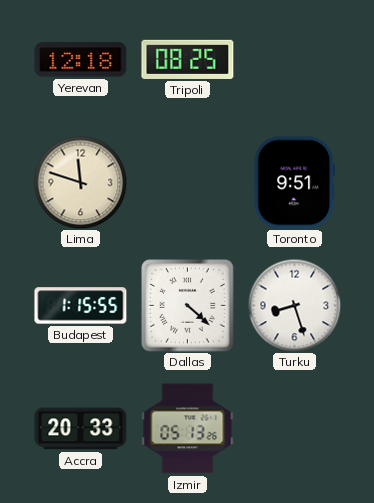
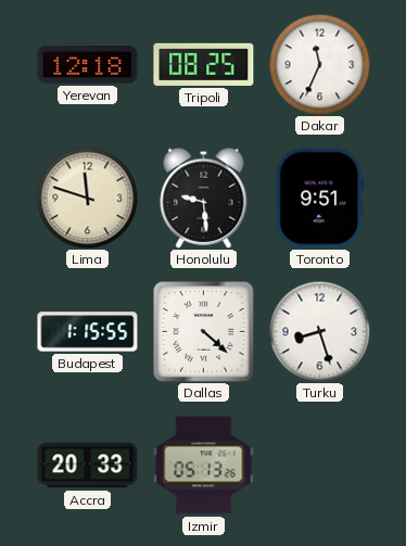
Dakar: none -> 11:34
Honolulu: none -> 9:29
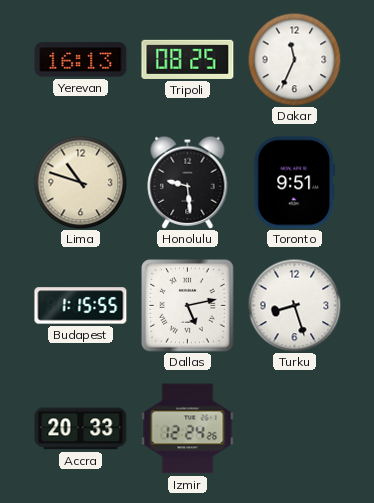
Yerevan: 12:18 -> 16:13
Lima: 11:48 -> 10:48
Dallas: 4:22 -> 5:13
Izmir: 05:13 -> 12:24
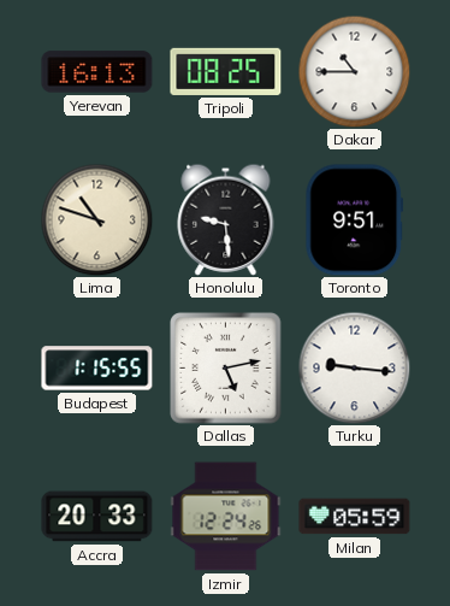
Dakar: 11:34 -> 10:45
Turku: 8:27 -> 9:16
Milan: none -> 05:59
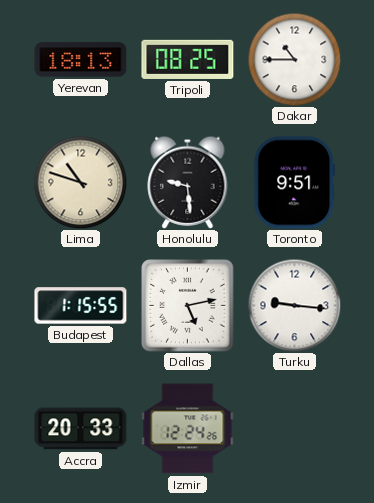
Yerevan: 16:13 -> 18:13
Milan: 05:59 -> none
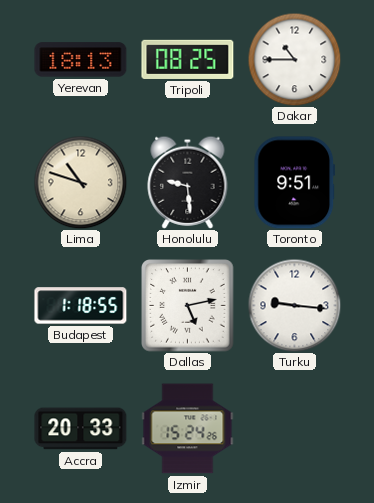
Budapest: 1:15 -> 1:18
Izmir: 12:24 -> 15:24
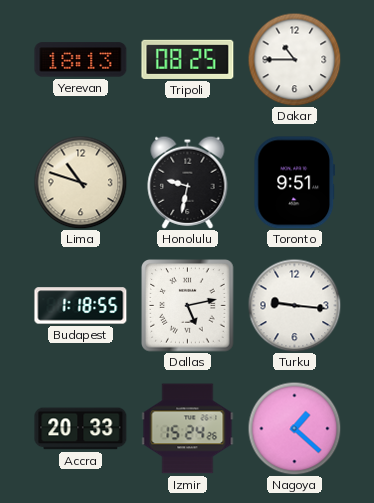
Honolulu: 9:29 -> 9:32
Nagoya: none -> 1:22
